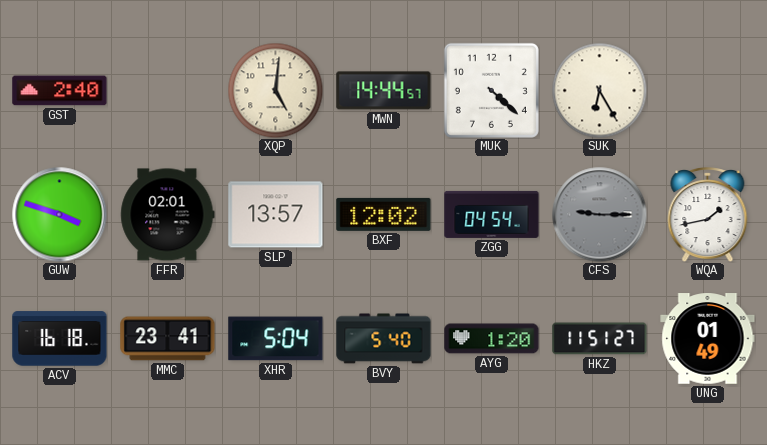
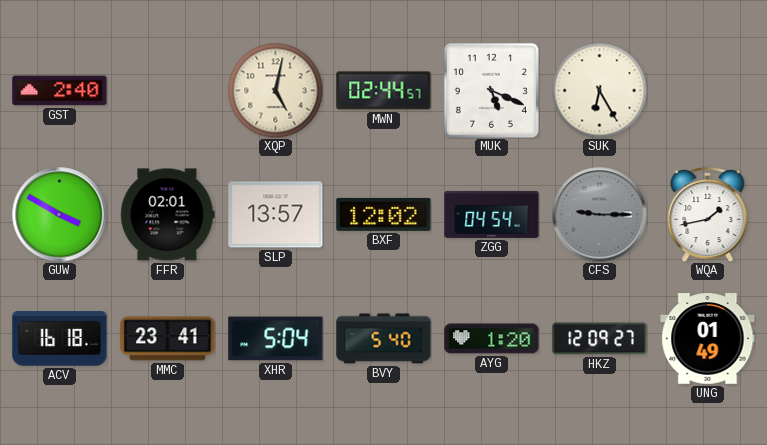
XQP: 5:01 -> 5:02
MWN: 14:44 -> 02:44
MUK: 4:22 -> 5:19
GUW: 3:48 -> 3:50
HKZ: 11:51 -> 12:09
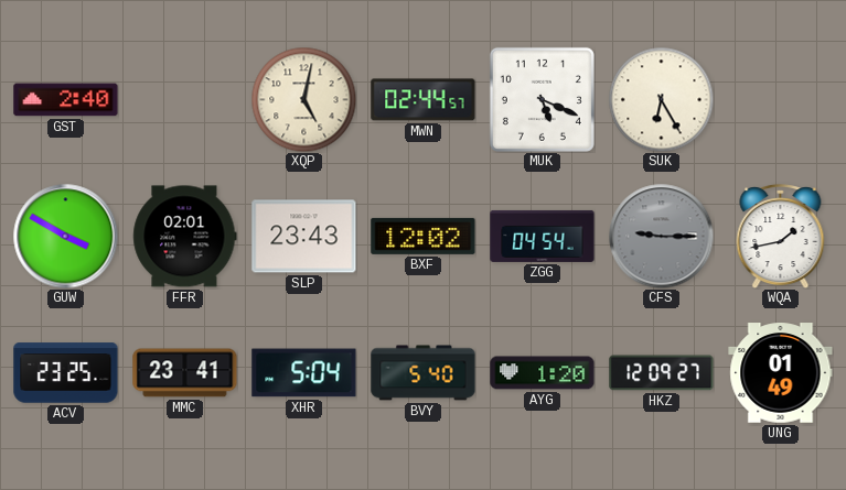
SLP: 13:57 -> 23:43
ACV: 16:18 -> 23:25
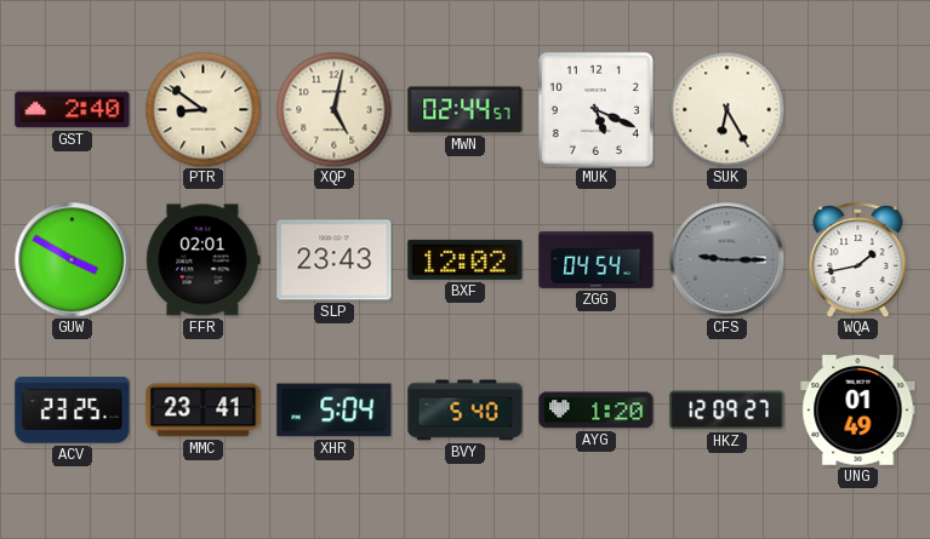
PTR: none -> 8:51
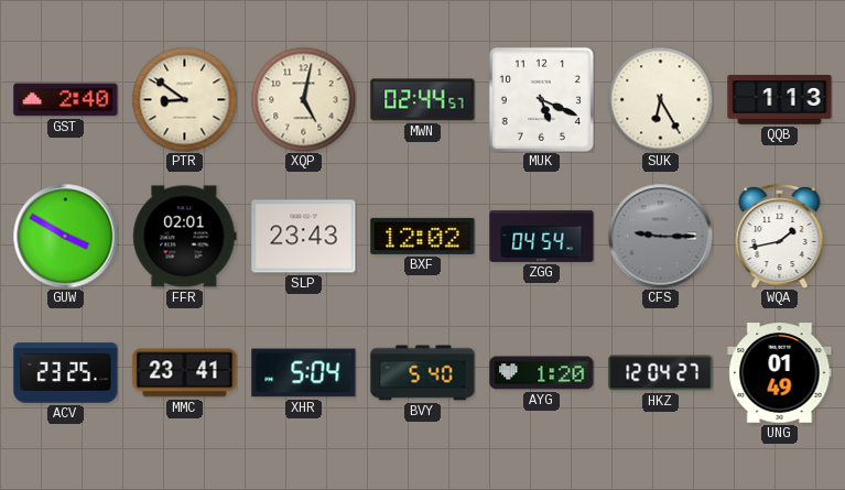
QQB: none -> 1:13
HKZ: 12:09 -> 12:04
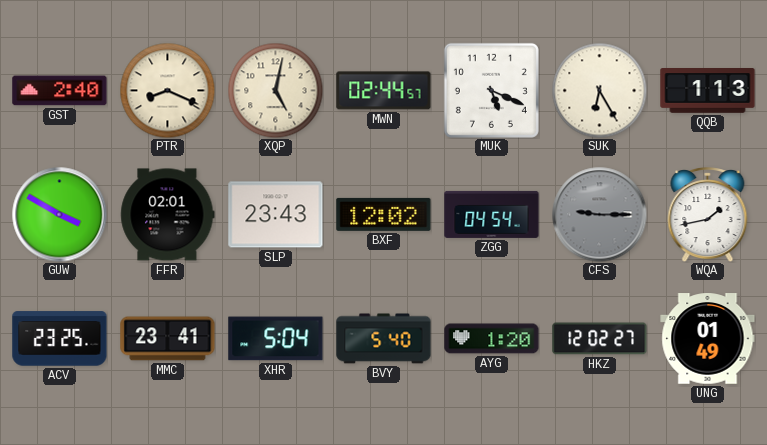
PTR: 8:51 -> 8:19
HKZ: 12:04 -> 12:02
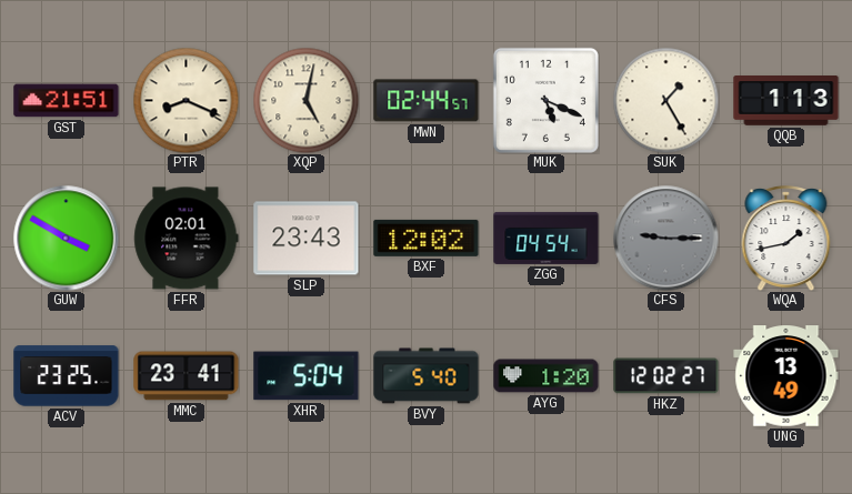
GST: 2:40 -> 21:51
SUK: 6:25 -> 1:25
UNG: 01:49 -> 13:49
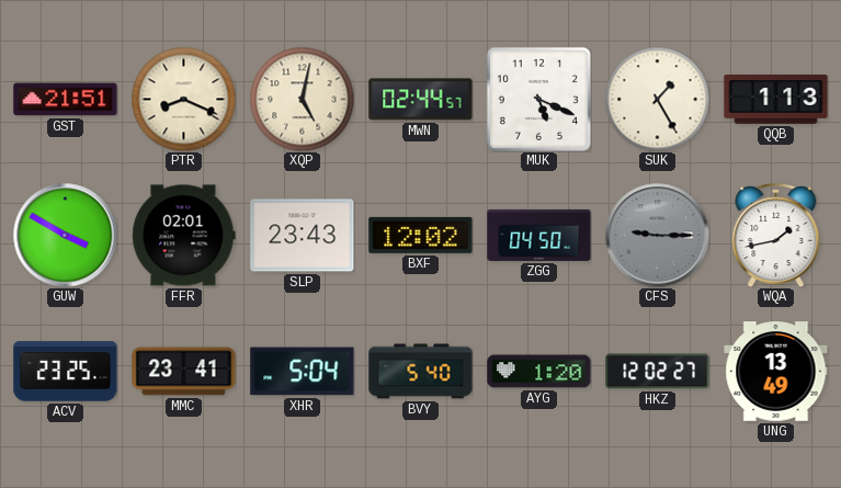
ZGG: 04:54 -> 04:50
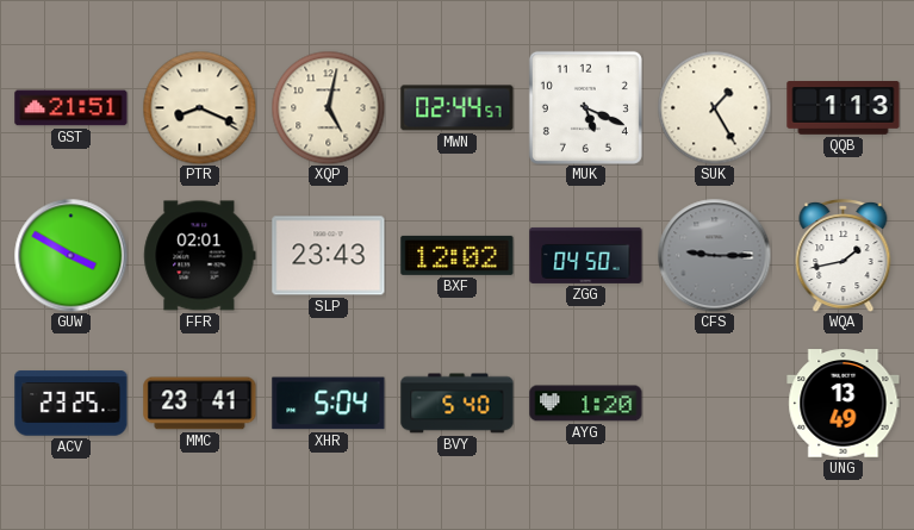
HKZ: 12:02 -> none
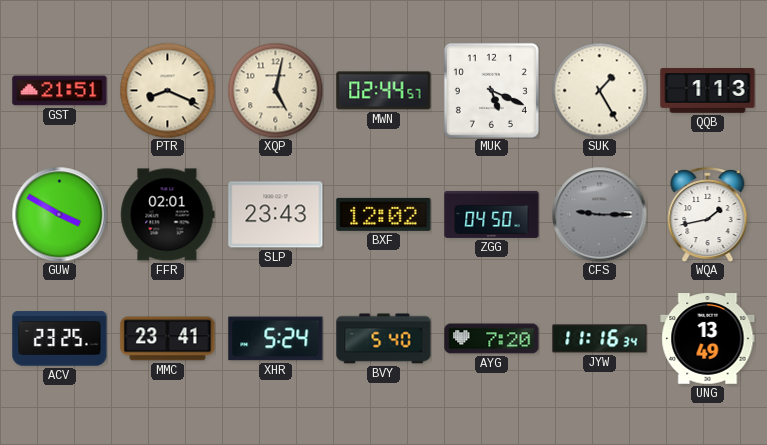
XHR: 5:04 -> 5:24
AYG: 1:20 -> 7:20
JYW: none -> 11:16
